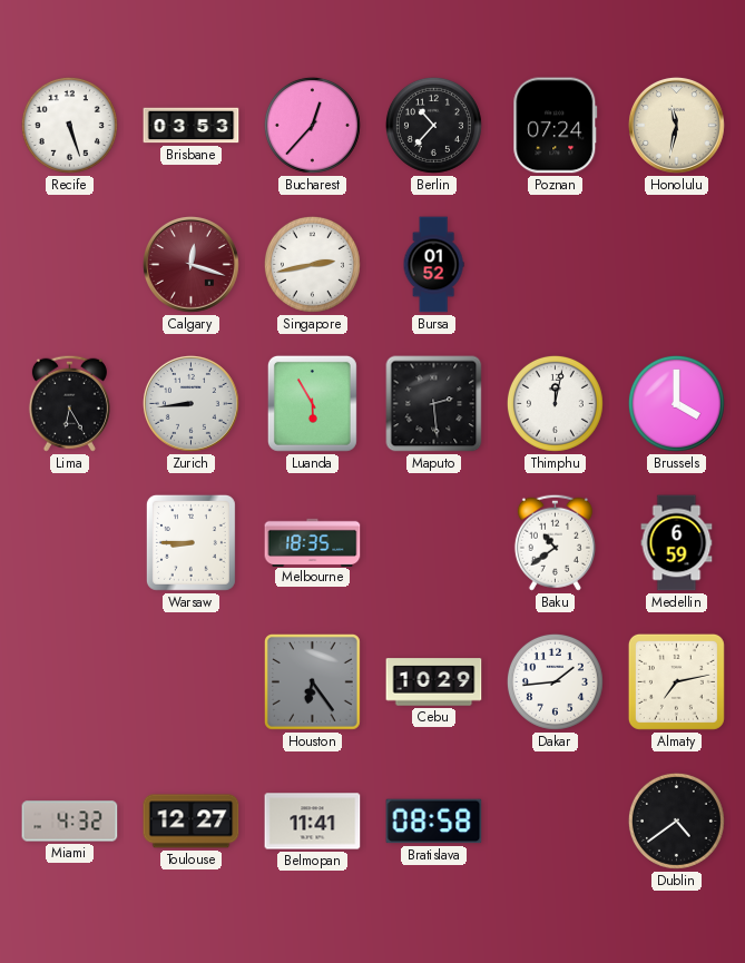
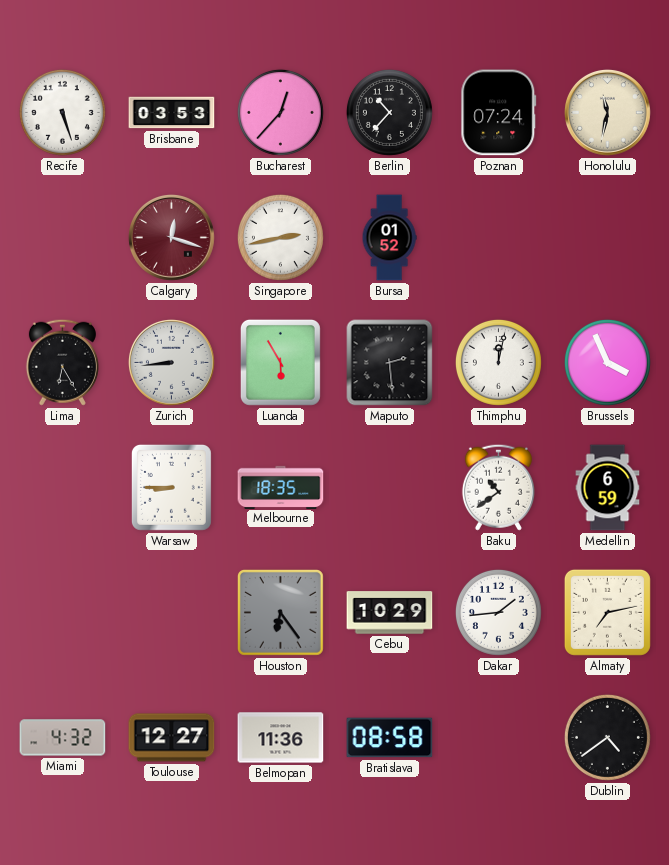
Brussels: 4:00 -> 3:56
Belmopan: 11:41 -> 11:36
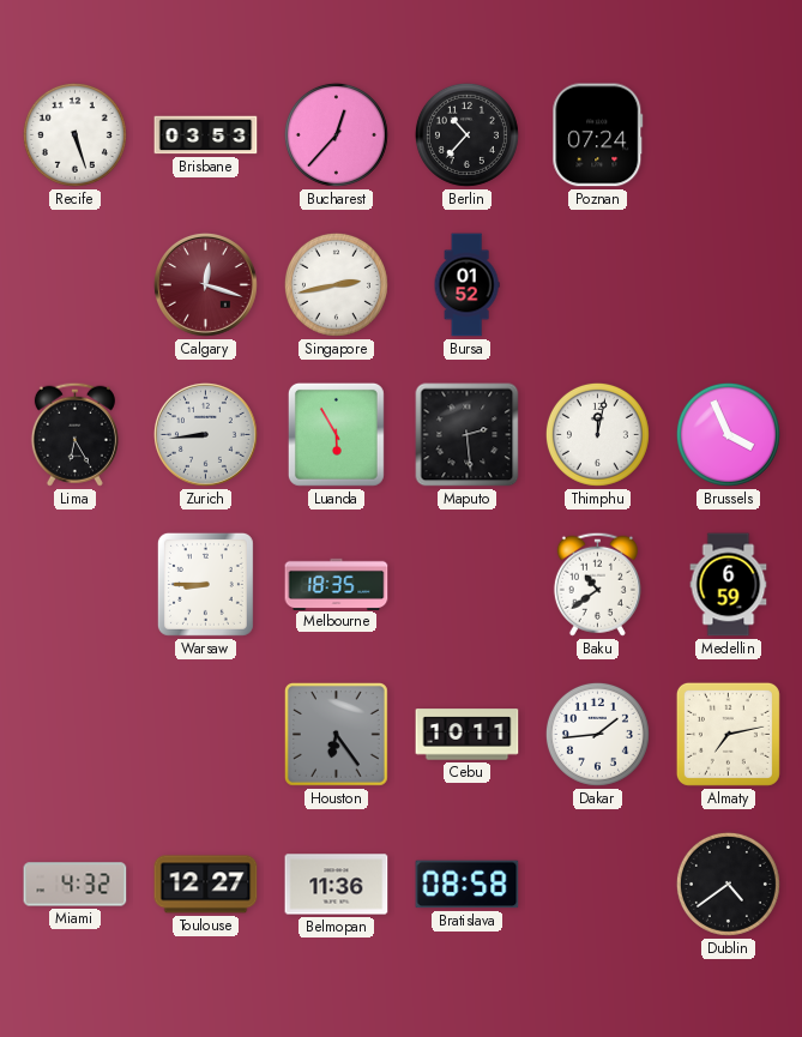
Honolulu: 11:32 -> none
Cebu: 10:29 -> 10:11
